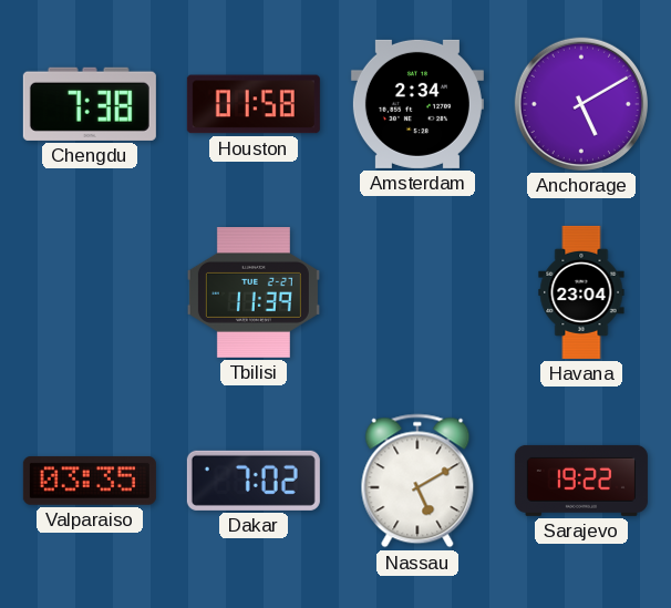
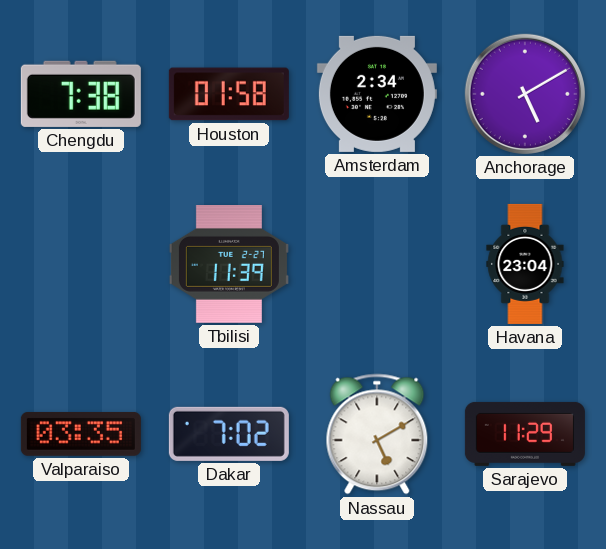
Sarajevo: 19:22 -> 11:29
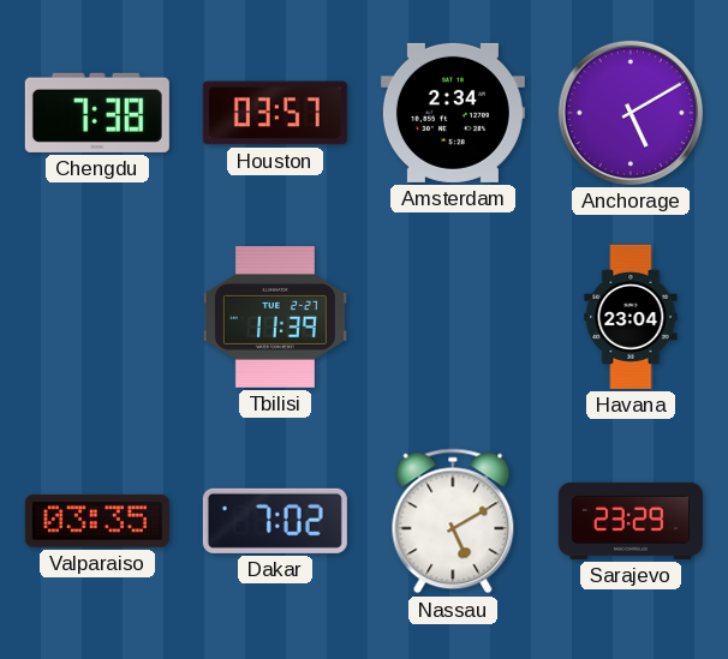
Houston: 01:58 -> 03:57
Sarajevo: 11:29 -> 23:29
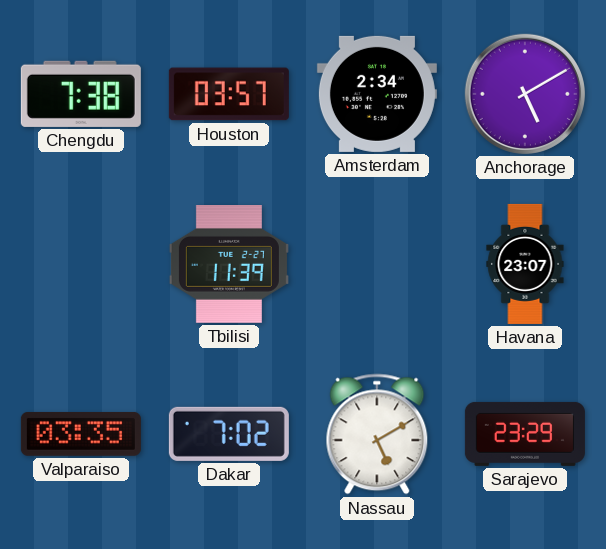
Havana: 23:04 -> 23:07
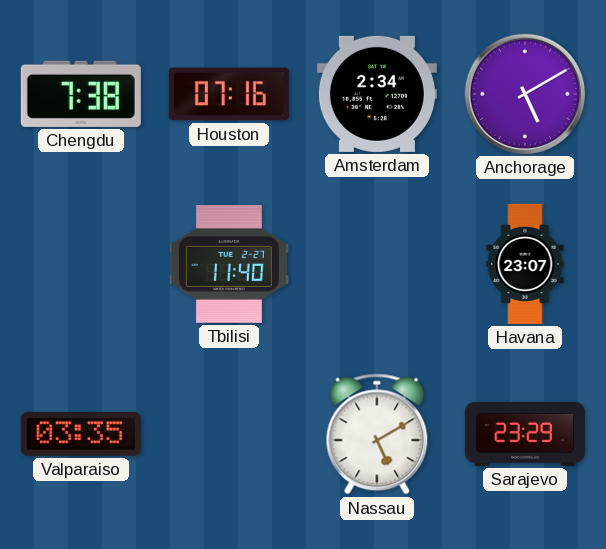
Houston: 03:57 -> 07:16
Tbilisi: 11:39 -> 11:40
Dakar: 7:02 -> none
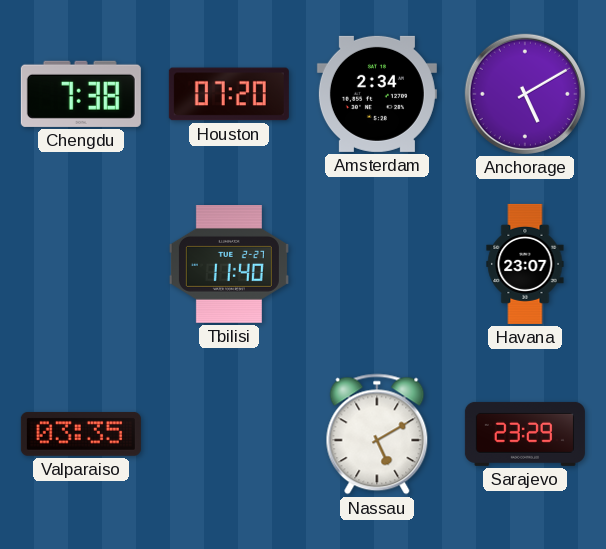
Houston: 07:16 -> 07:20
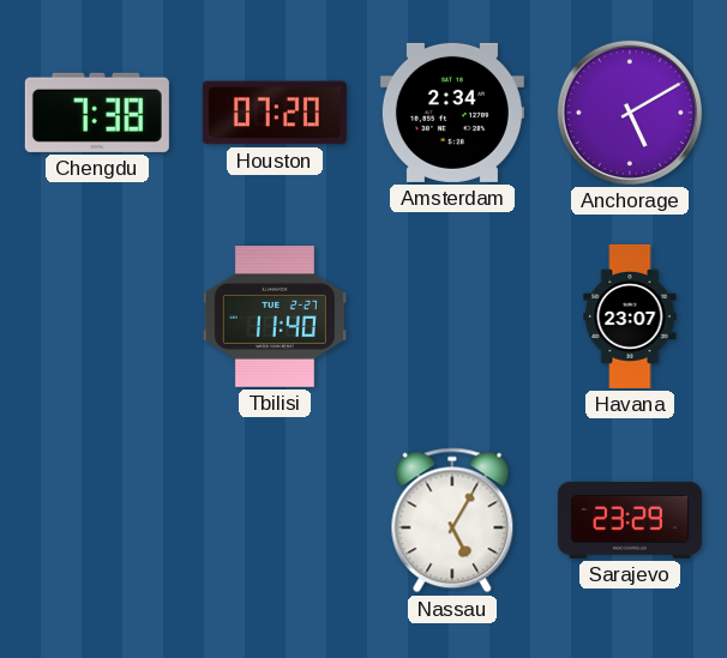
Valparaiso: 03:35 -> none
Nassau: 5:10 -> 5:05
